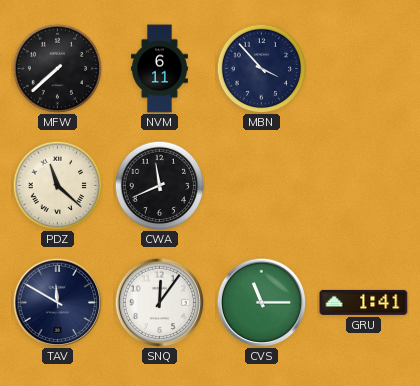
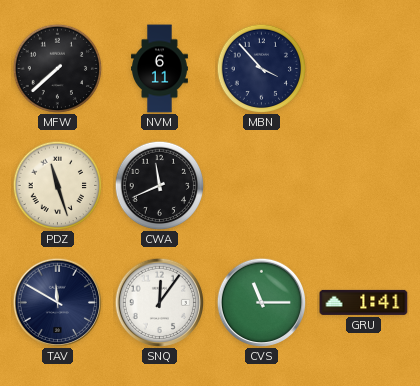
PDZ: 11:22 -> 11:27
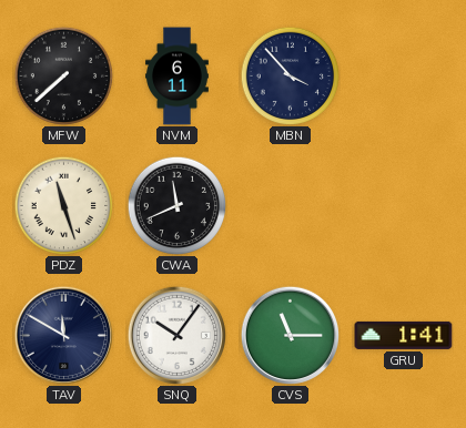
SNQ: 12:06 -> 10:06
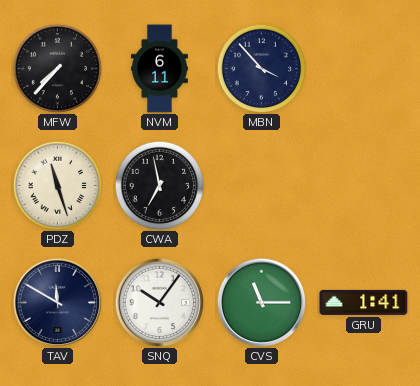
MFW: 7:38 -> 7:37
CWA: 11:41 -> 6:58
